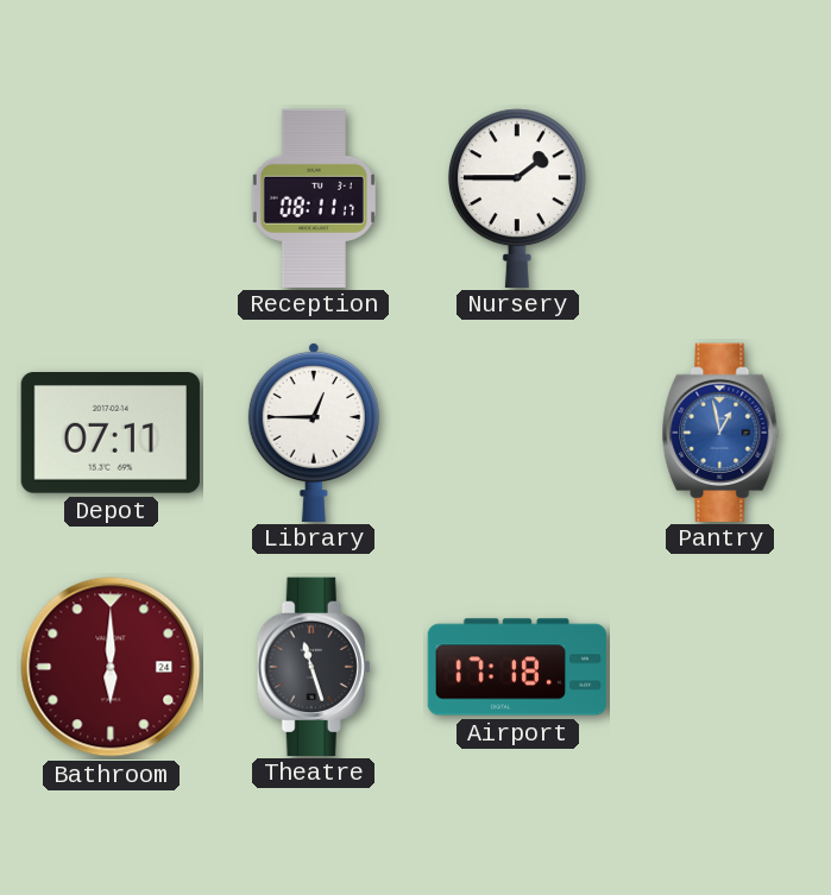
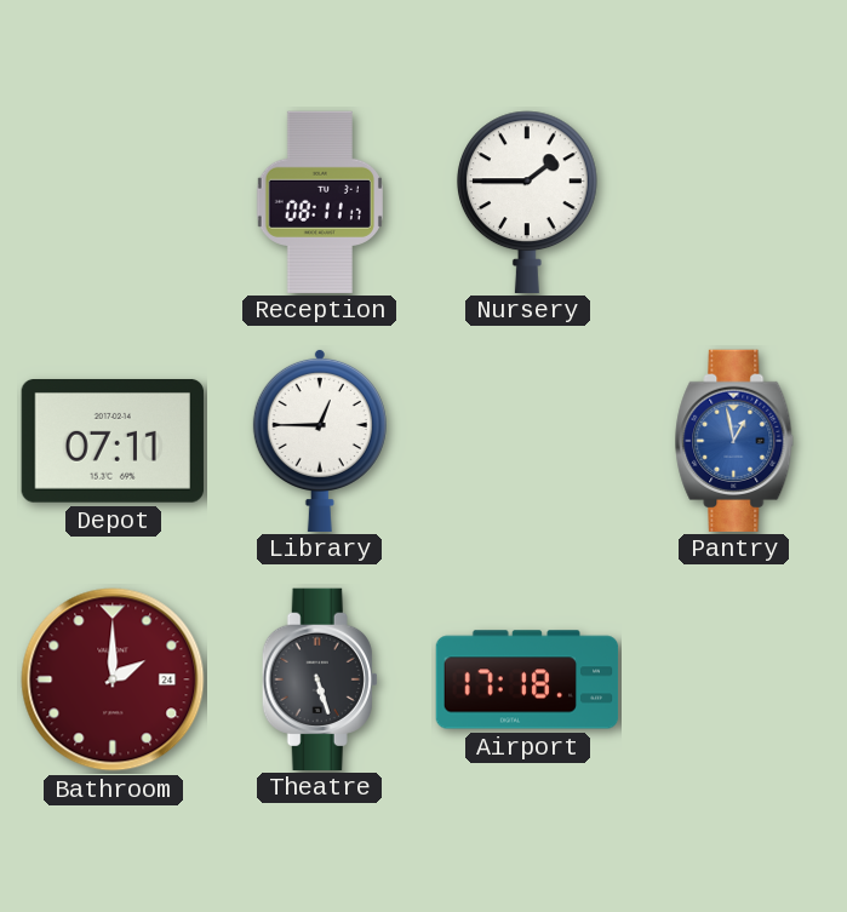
Bathroom: 6:00 -> 2:00
Theatre: 11:27 -> 5:27
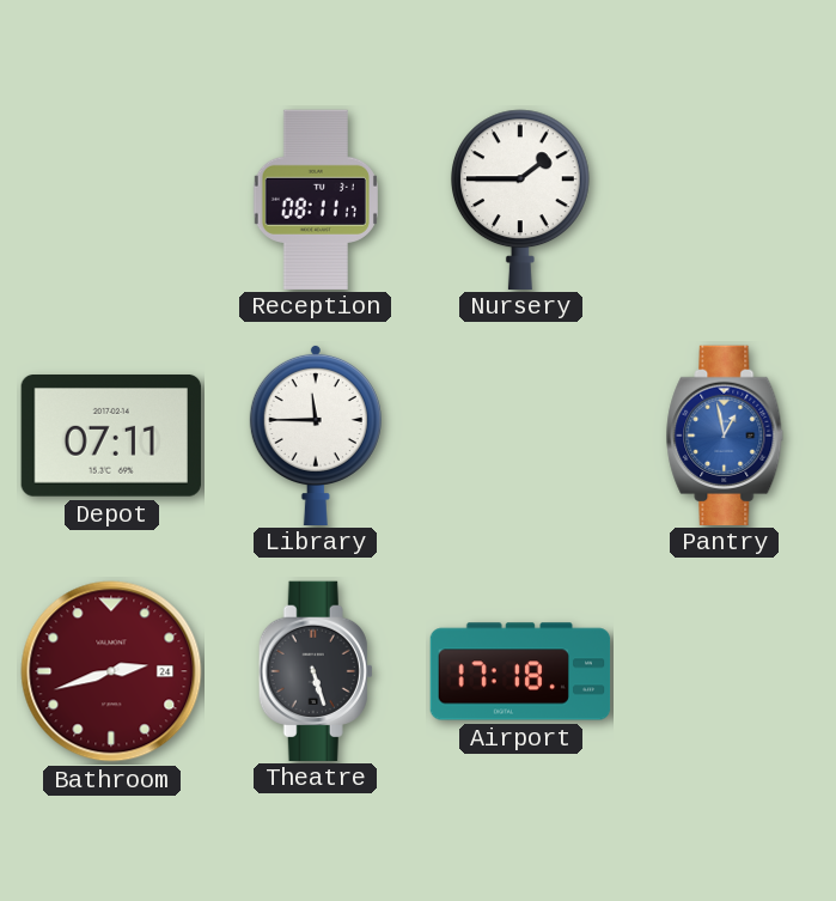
Library: 12:45 -> 11:45
Bathroom: 2:00 -> 2:42
